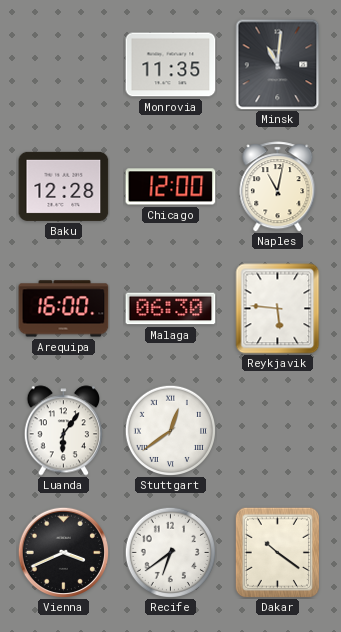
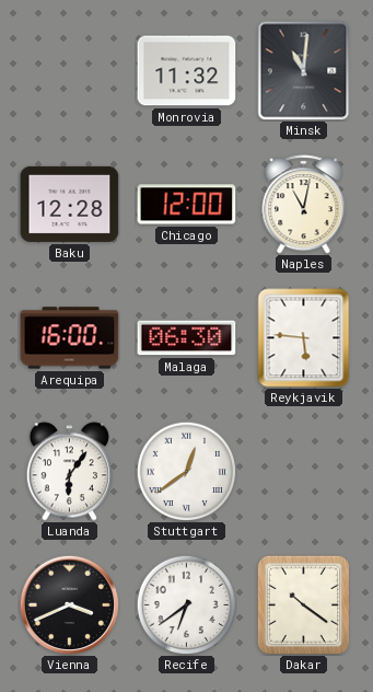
Monrovia: 11:35 -> 11:32
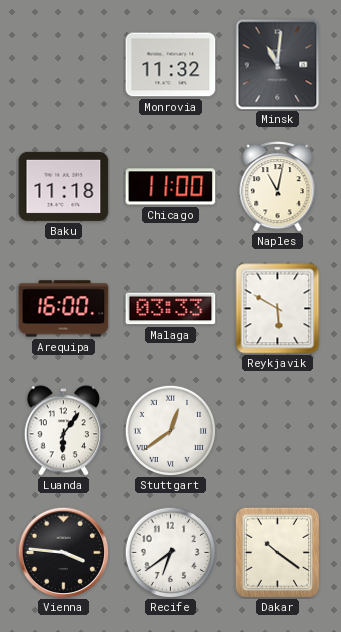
Baku: 12:28 -> 11:18
Chicago: 12:00 -> 11:00
Malaga: 06:30 -> 03:33
Reykjavik: 5:46 -> 5:50
Vienna: 3:41 -> 3:46
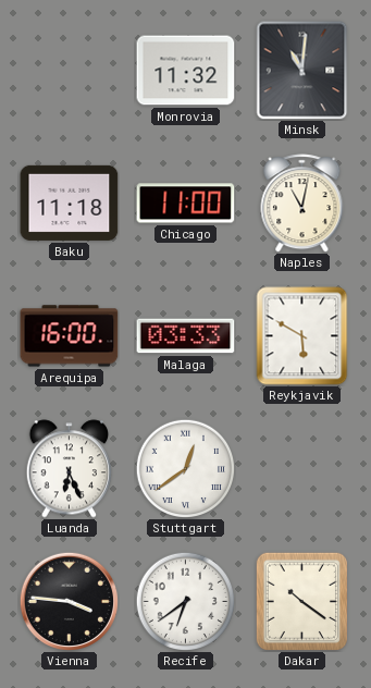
Luanda: 6:06 -> 6:26
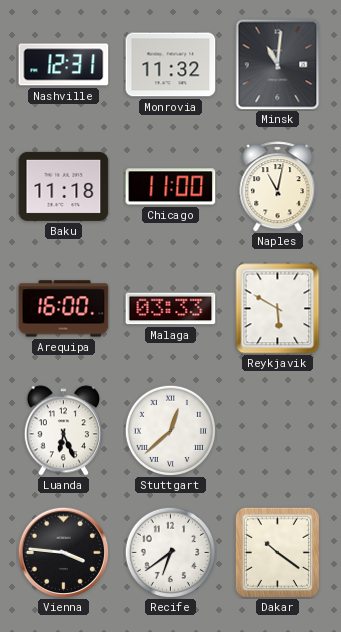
Nashville: none -> 12:31
Stuttgart: 12:39 -> 12:38
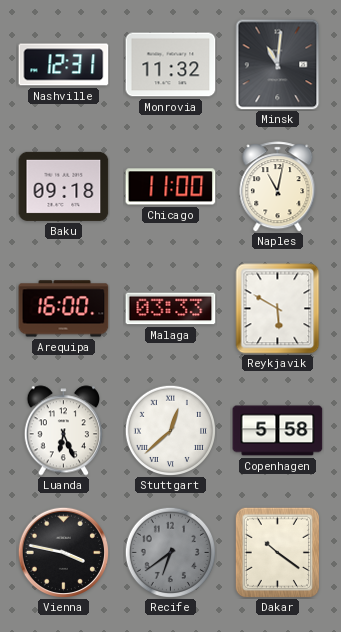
Baku: 11:18 -> 09:18
Copenhagen: none -> 5:58
Vienna: 3:46 -> 3:47
Recife dial: white -> grey
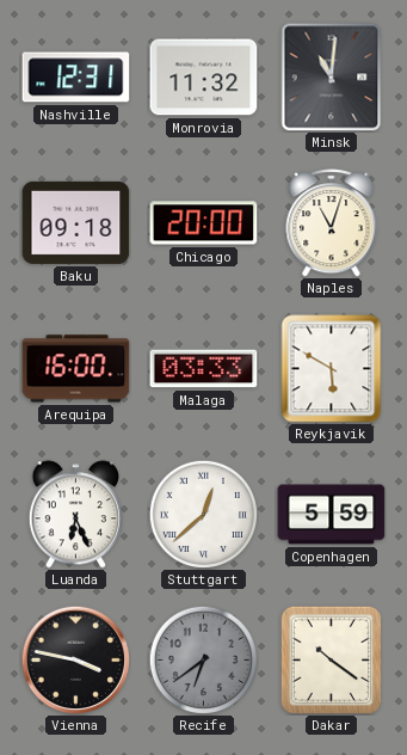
Chicago: 11:00 -> 20:00
Naples: 11:02 -> 11:03
Copenhagen: 5:58 -> 5:59
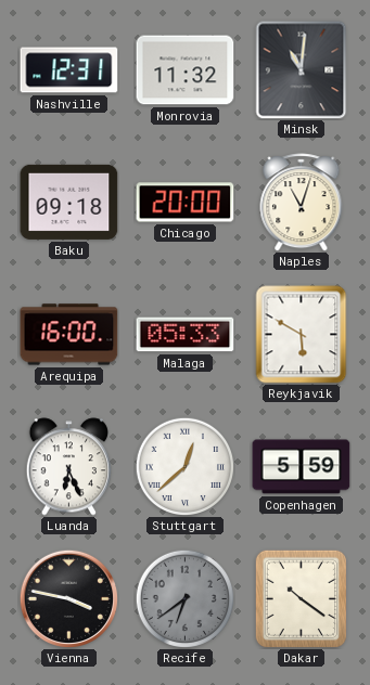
Malaga: 03:33 -> 05:33
